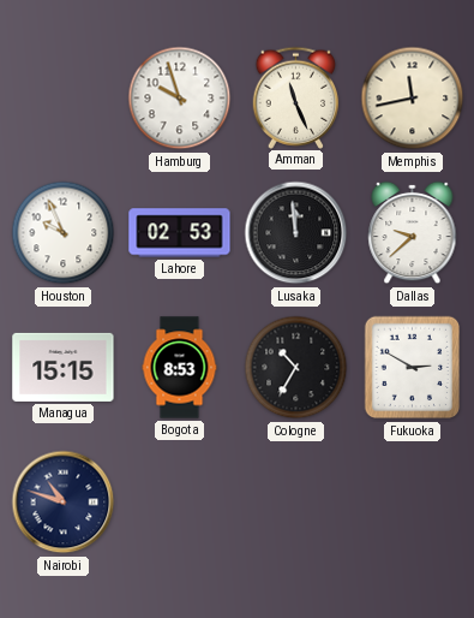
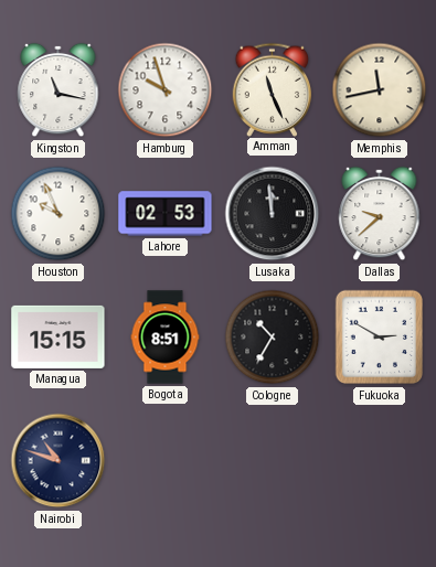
Kingston: none -> 11:17
Bogota: 8:53 -> 8:51
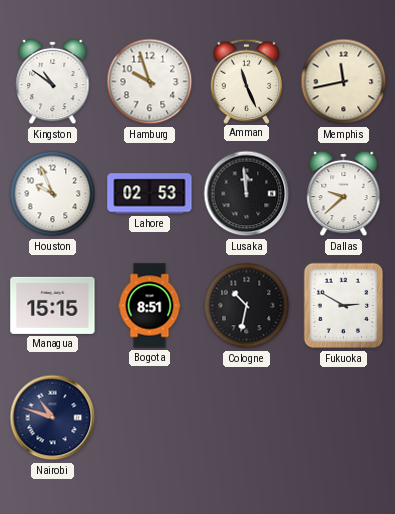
Kingston: 11:17 -> 10:51
Cologne: 10:35 -> 10:32
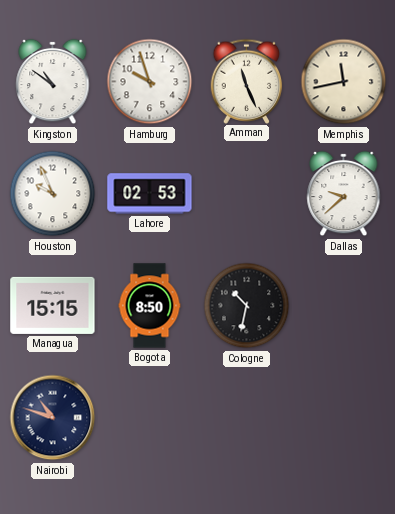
Lusaka: 11:59 -> none
Bogota: 8:51 -> 8:50
Fukuoka: 2:50 -> none
